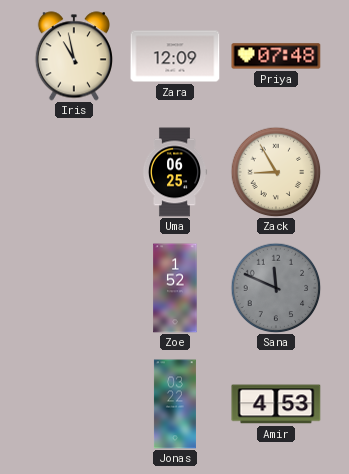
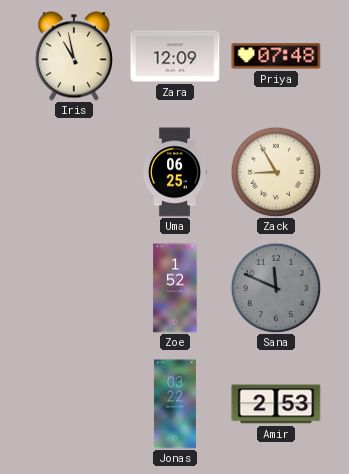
Amir: 4:53 -> 2:53
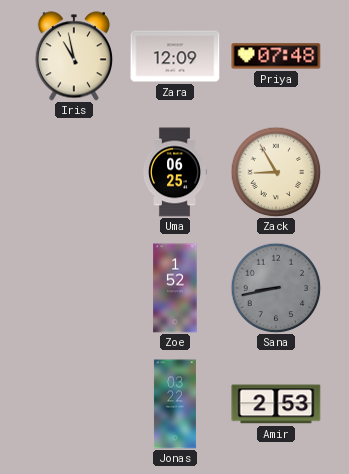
Sana: 11:49 -> 8:43
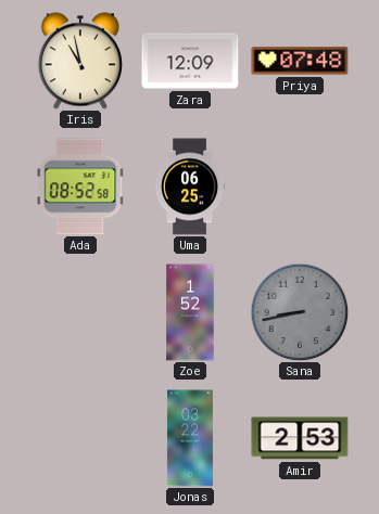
Ada: none -> 08:52
Zack: 8:55 -> none
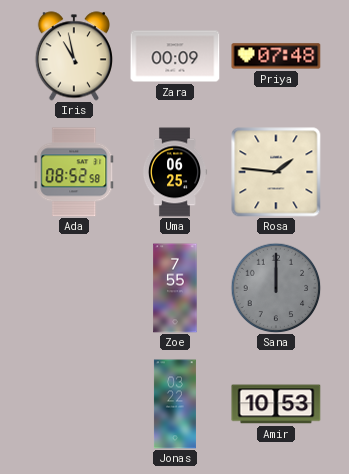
Zara: 12:09 -> 00:09
Rosa: none -> 1:46
Zoe: 1:52 -> 7:55
Sana: 8:43 -> 12:00
Amir: 2:53 -> 10:53
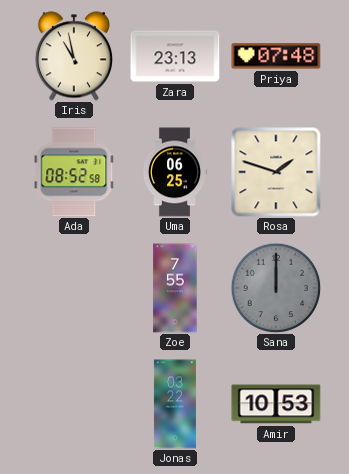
Zara: 00:09 -> 23:13
Rosa: 1:46 -> 1:48
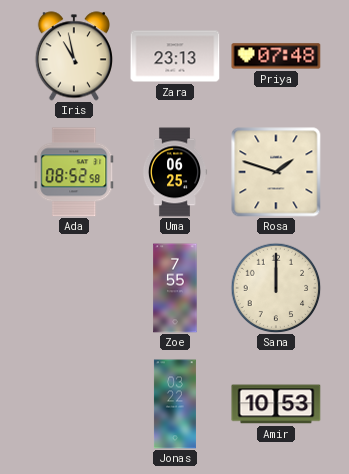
Sana dial: grey -> cream
